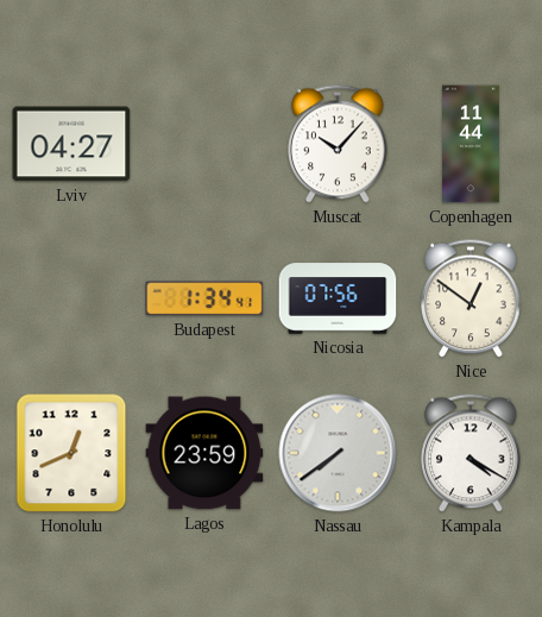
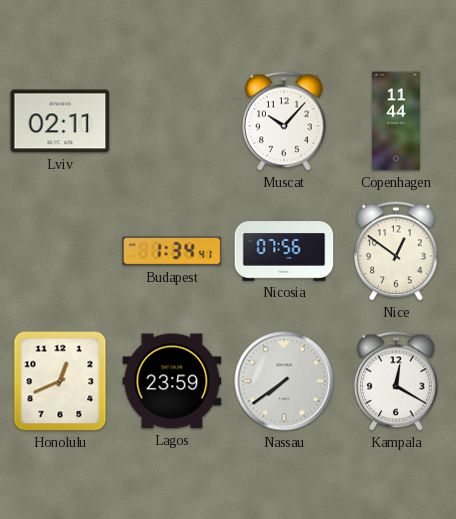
Lviv: 04:27 -> 02:11
Kampala: 4:20 -> 12:20
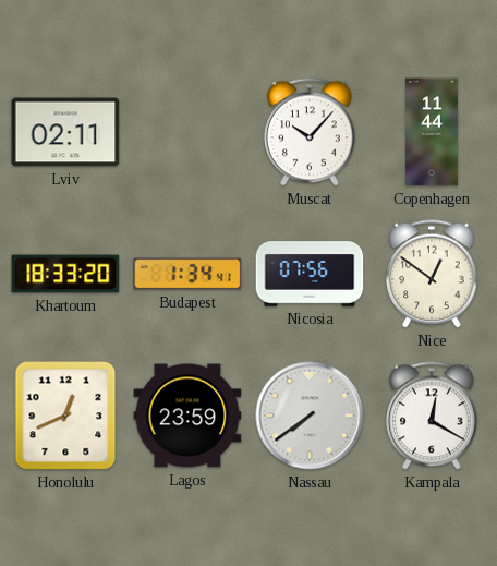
Khartoum: none -> 18:33
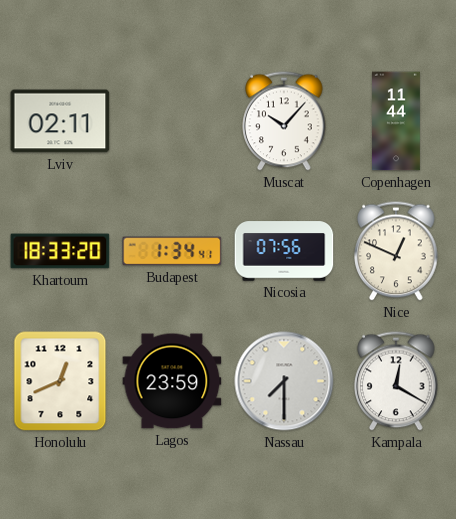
Nice: 12:51 -> 12:49
Nassau: 7:39 -> 7:30
